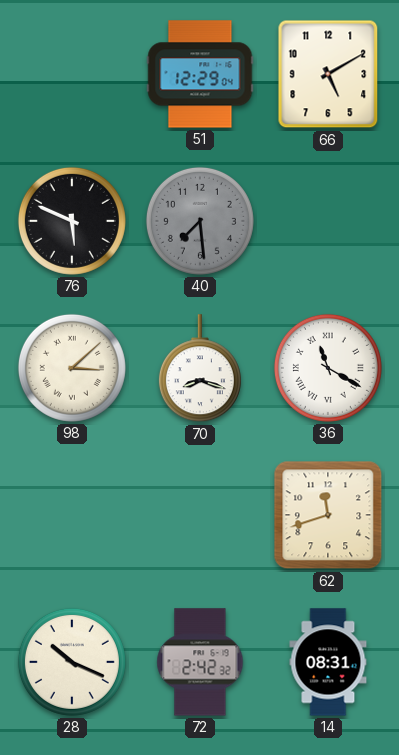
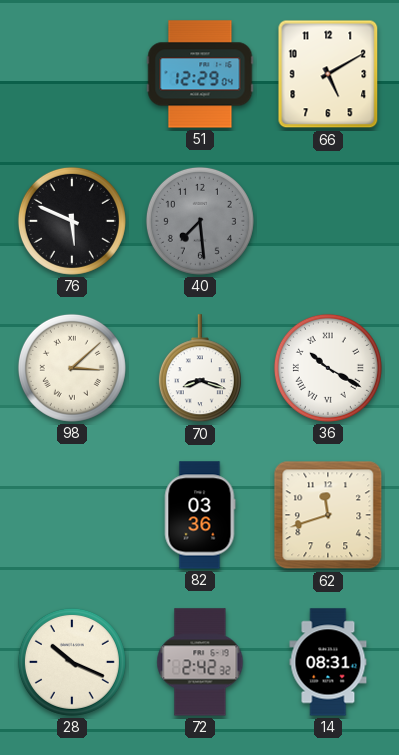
36: 11:20 -> 10:20
82: none -> 03:36
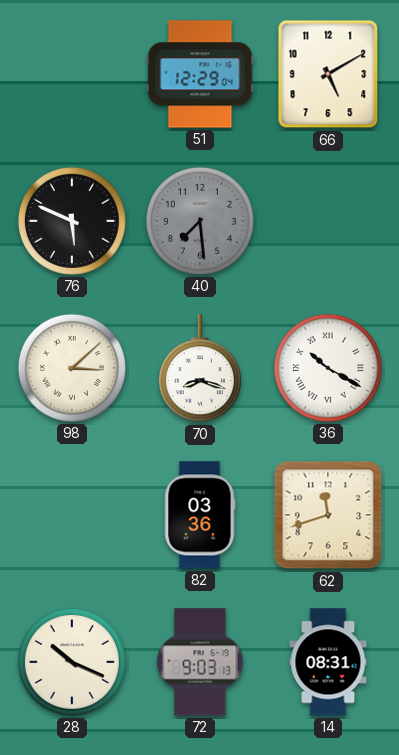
72: 2:42 -> 9:03
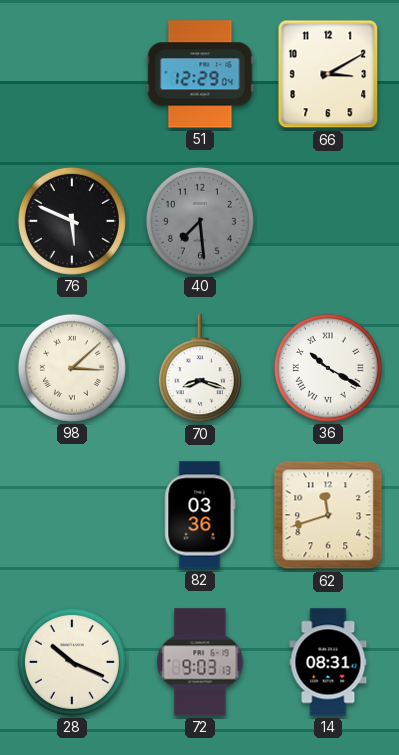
66: 5:10 -> 3:10
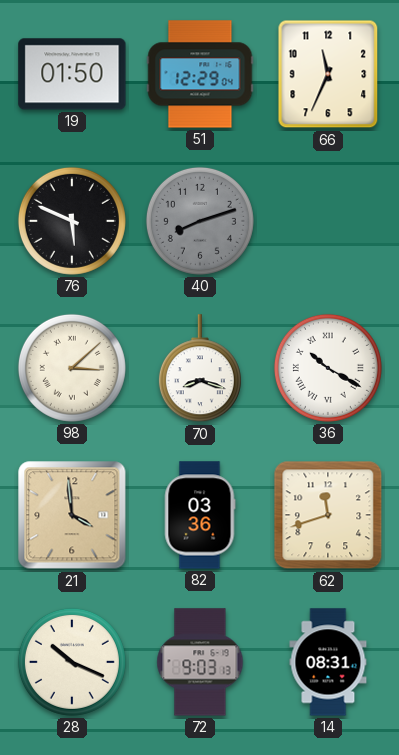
19: none -> 01:50
66: 3:10 -> 11:34
40: 7:29 -> 8:12
21: none -> 3:59
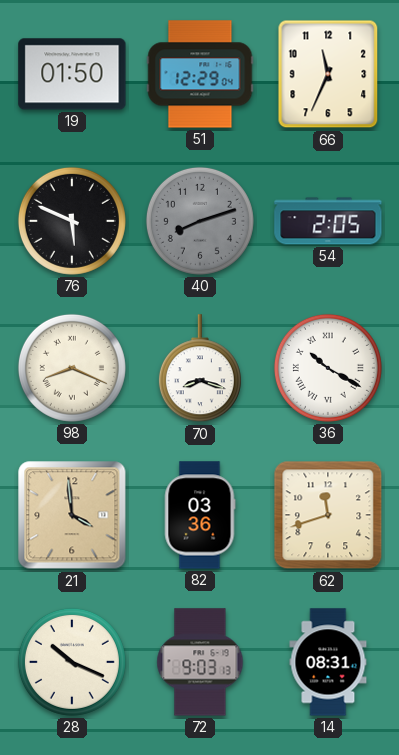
54: none -> 2:05
98: 3:08 -> 8:19
